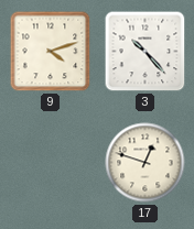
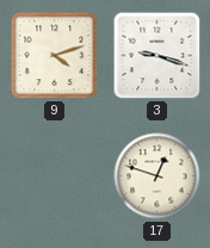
3: 10:23 -> 9:18
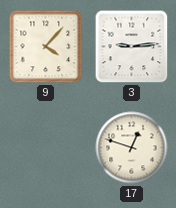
9: 4:12 -> 4:07
3: 9:18 -> 9:14
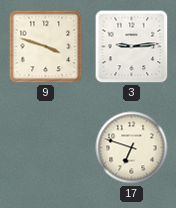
9: 4:07 -> 3:48
17: 12:48 -> 6:48
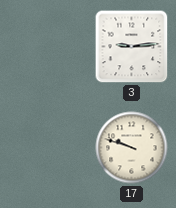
9: 3:48 -> none
17: 6:48 -> 9:48
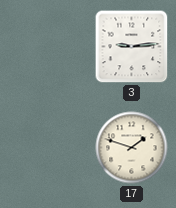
17: 9:48 -> 1:48
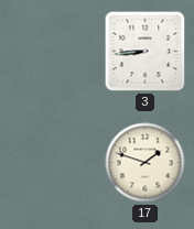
3: 9:14 -> 8:44
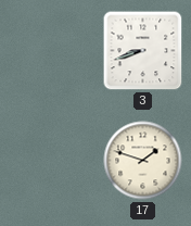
3: 8:44 -> 8:42
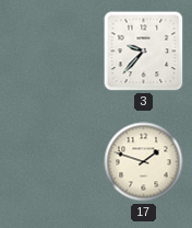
3: 8:42 -> 9:37
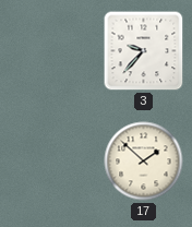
17: 1:48 -> 1:52
